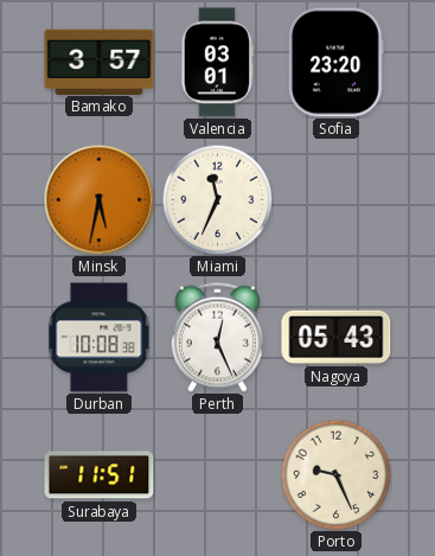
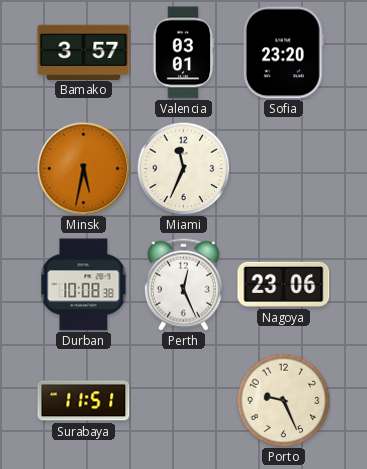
Nagoya: 05:43 -> 23:06
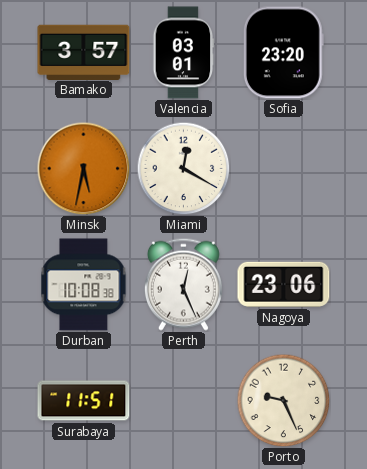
Miami: 11:34 -> 12:20
